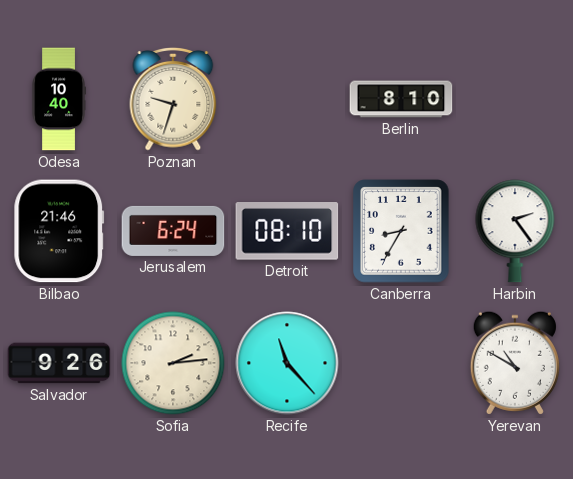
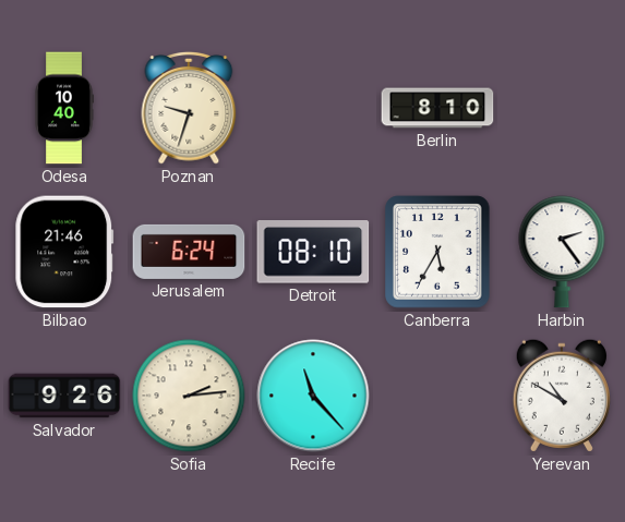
Canberra: 8:35 -> 5:35
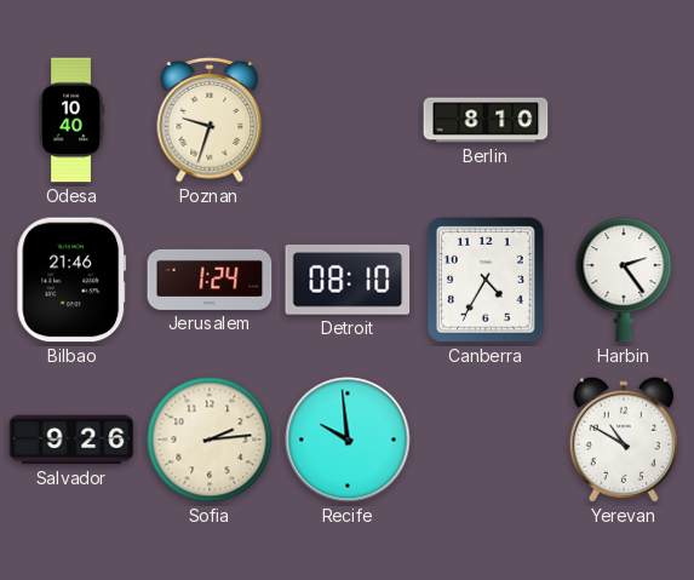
Jerusalem: 6:24 -> 1:24
Canberra: 5:35 -> 4:35
Recife: 11:23 -> 9:59
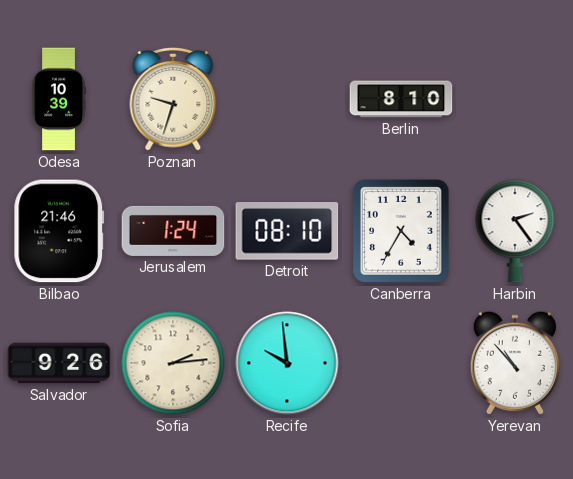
Odesa: 10:40 -> 10:39
Yerevan: 10:50 -> 10:53
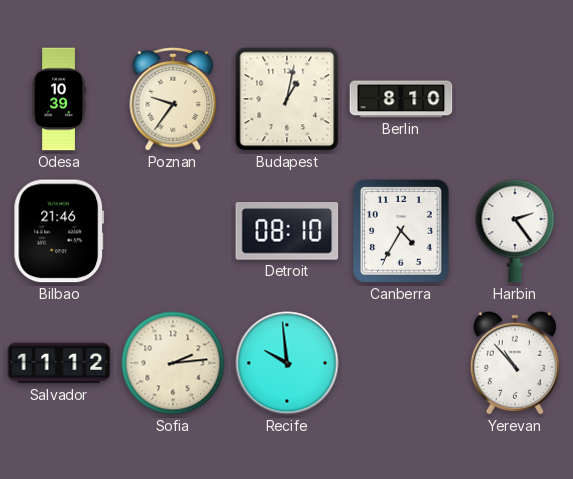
Poznan: 9:33 -> 9:36
Budapest: none -> 1:02
Jerusalem: 1:24 -> none
Salvador: 9:26 -> 11:12
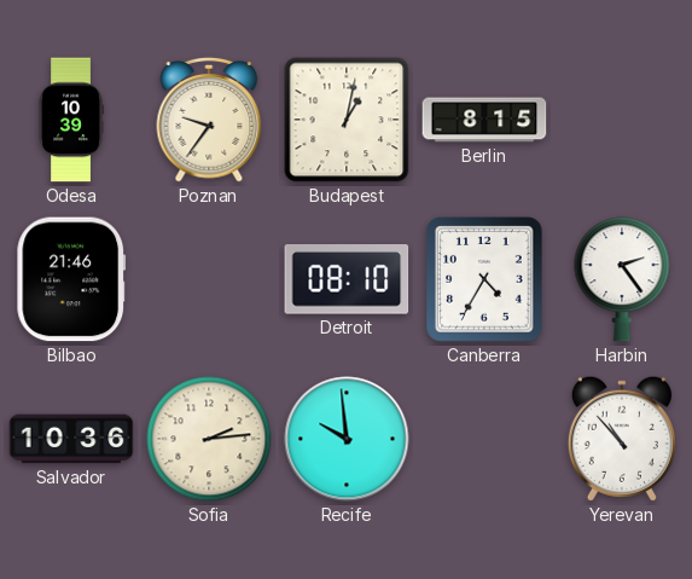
Berlin: 8:10 -> 8:15
Salvador: 11:12 -> 10:36
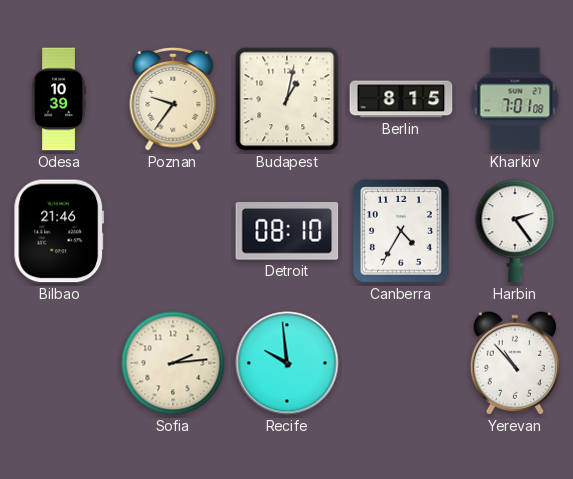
Kharkiv: none -> 7:01
Salvador: 10:36 -> none
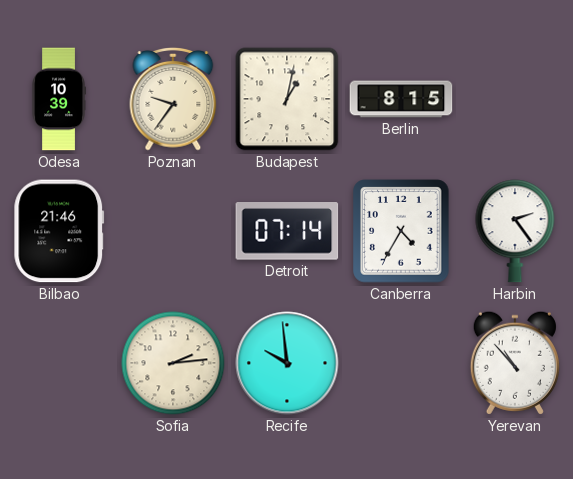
Kharkiv: 7:01 -> none
Detroit: 08:10 -> 07:14
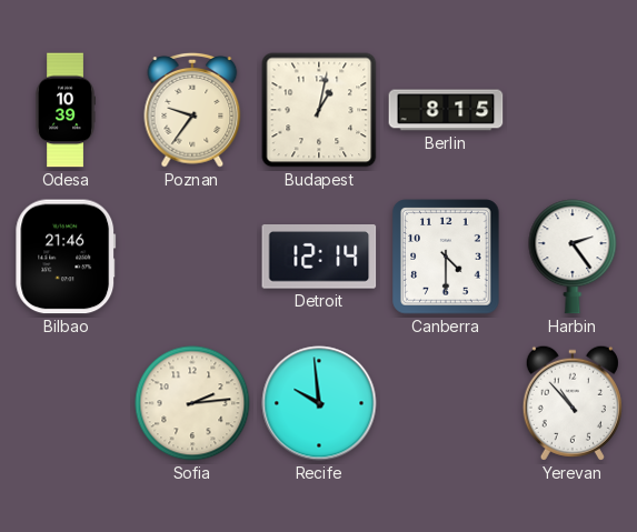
Detroit: 07:14 -> 12:14
Canberra: 4:35 -> 4:30
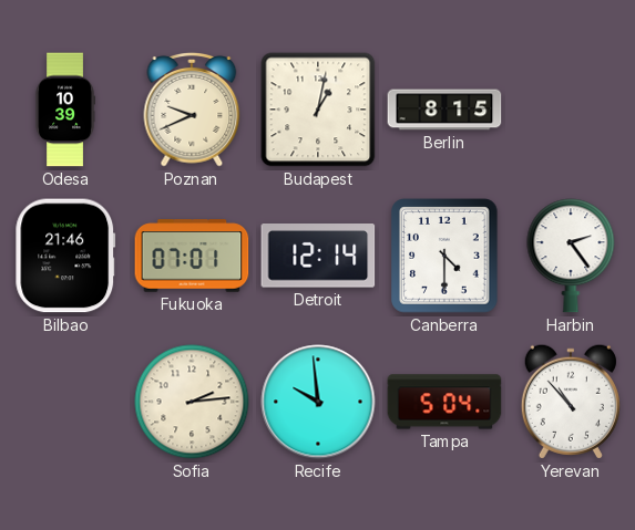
Poznan: 9:36 -> 9:41
Fukuoka: none -> 07:01
Tampa: none -> 5:04
